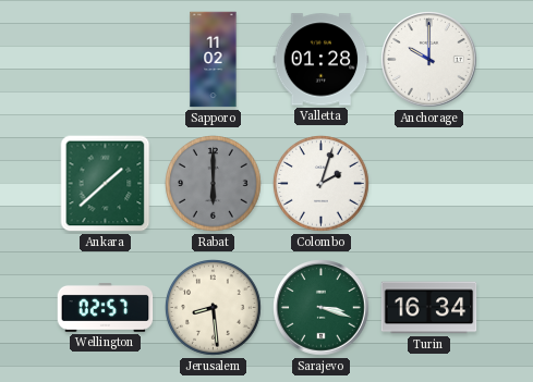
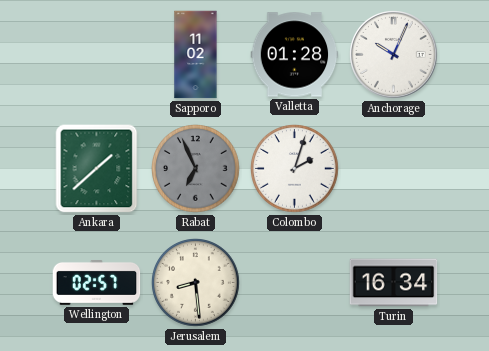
Anchorage: 10:00 -> 10:04
Rabat: 6:00 -> 6:56
Sarajevo: 3:18 -> none
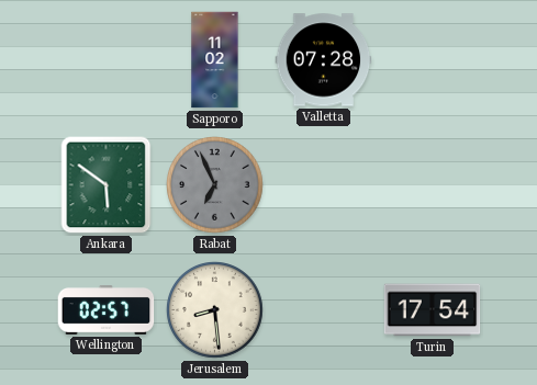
Valletta: 01:28 -> 07:28
Anchorage: 10:04 -> none
Ankara: 1:38 -> 5:51
Colombo: 2:03 -> none
Turin: 16:34 -> 17:54
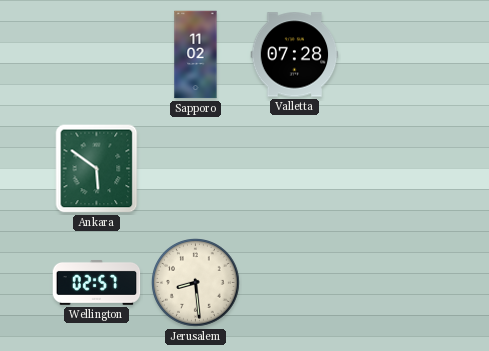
Rabat: 6:56 -> none
Turin: 17:54 -> none
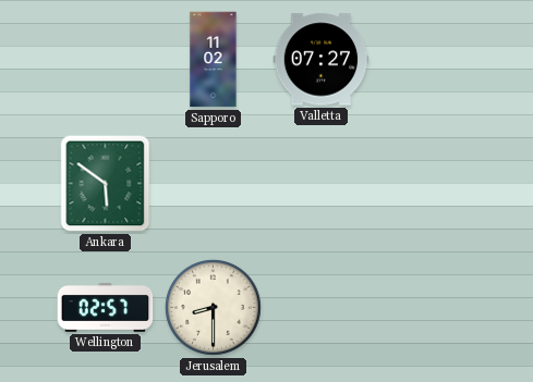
Valletta: 07:28 -> 07:27
Jerusalem: 8:29 -> 8:30
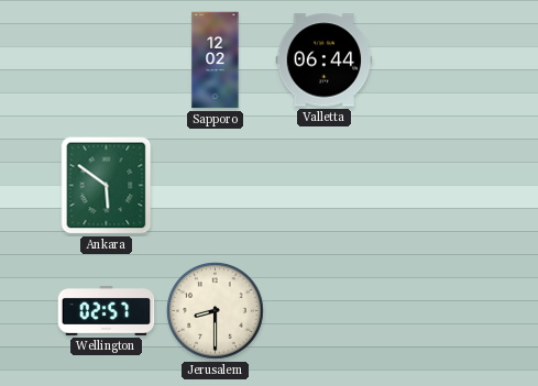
Sapporo: 11:02 -> 12:02
Valletta: 07:27 -> 06:44
